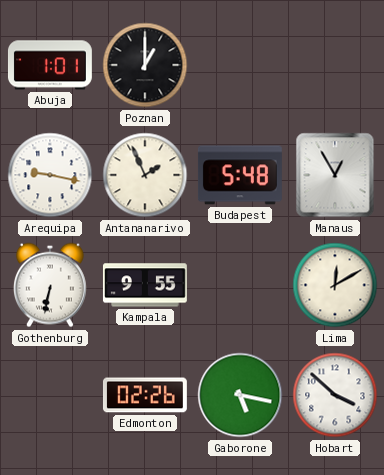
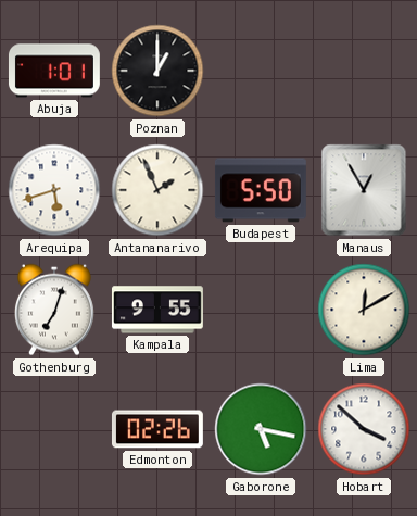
Arequipa: 9:17 -> 5:42
Budapest: 5:48 -> 5:50
Gothenburg: 6:32 -> 7:03
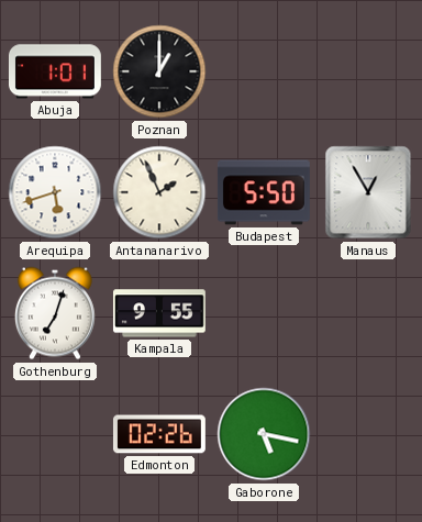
Lima: 12:10 -> none
Hobart: 3:52 -> none
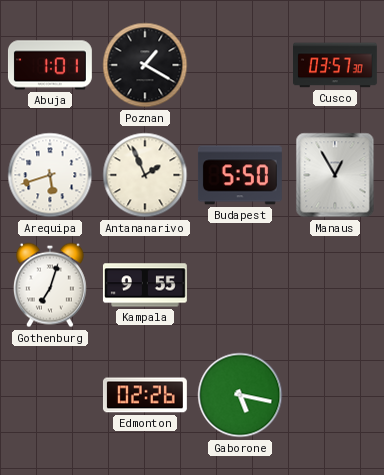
Poznan: 1:00 -> 1:20
Cusco: none -> 03:57
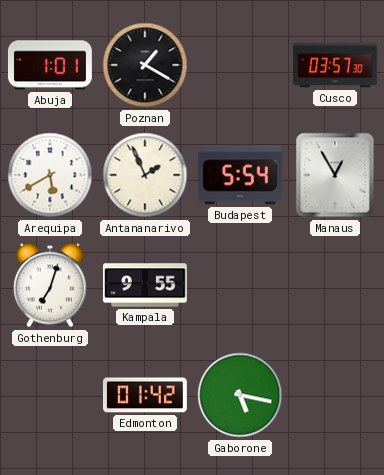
Arequipa: 5:42 -> 5:40
Budapest: 5:50 -> 5:54
Edmonton: 02:26 -> 01:42
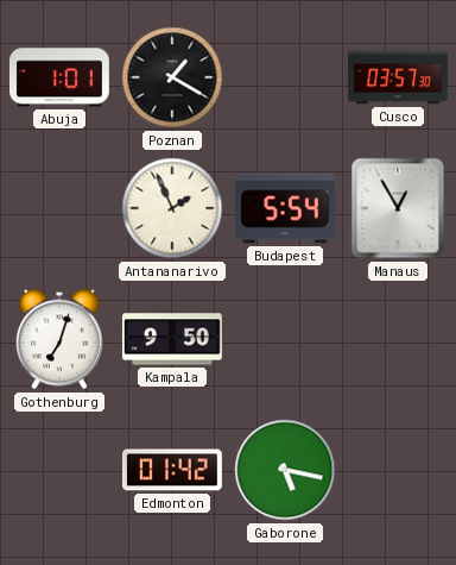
Arequipa: 5:40 -> none
Kampala: 9:55 -> 9:50
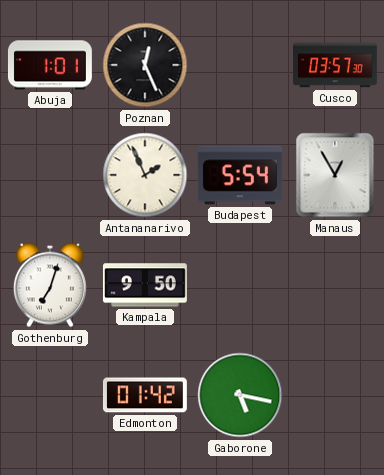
Poznan: 1:20 -> 12:26
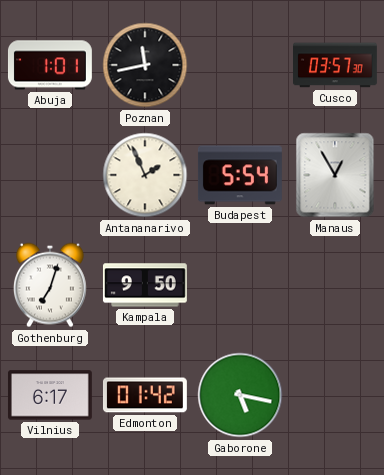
Poznan: 12:26 -> 11:43
Vilnius: none -> 6:17
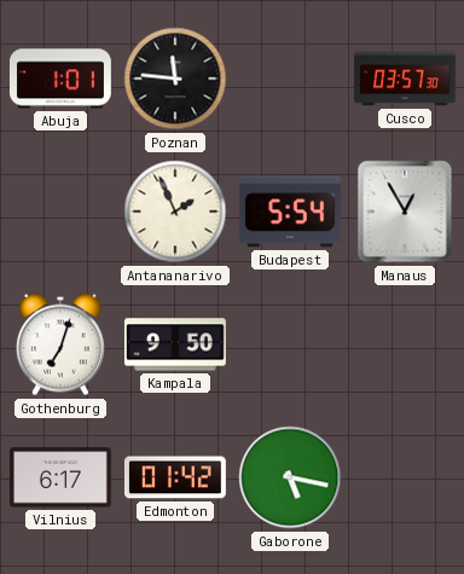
Poznan: 11:43 -> 11:46
